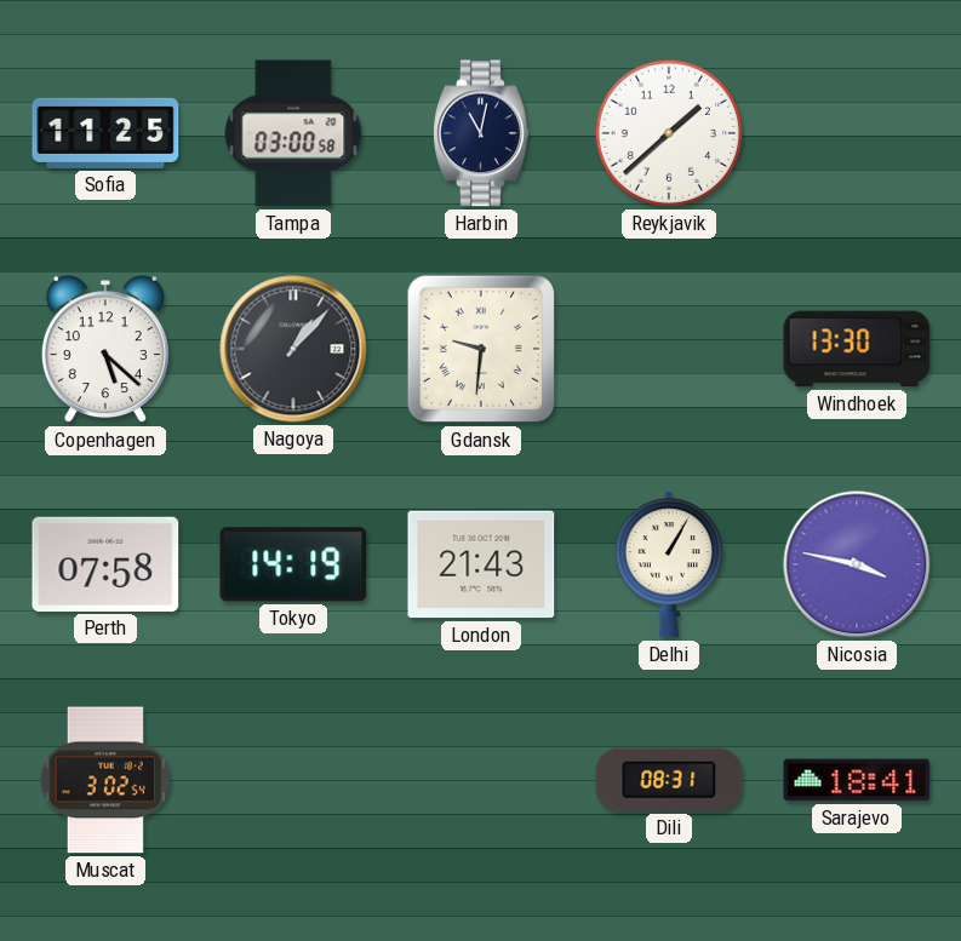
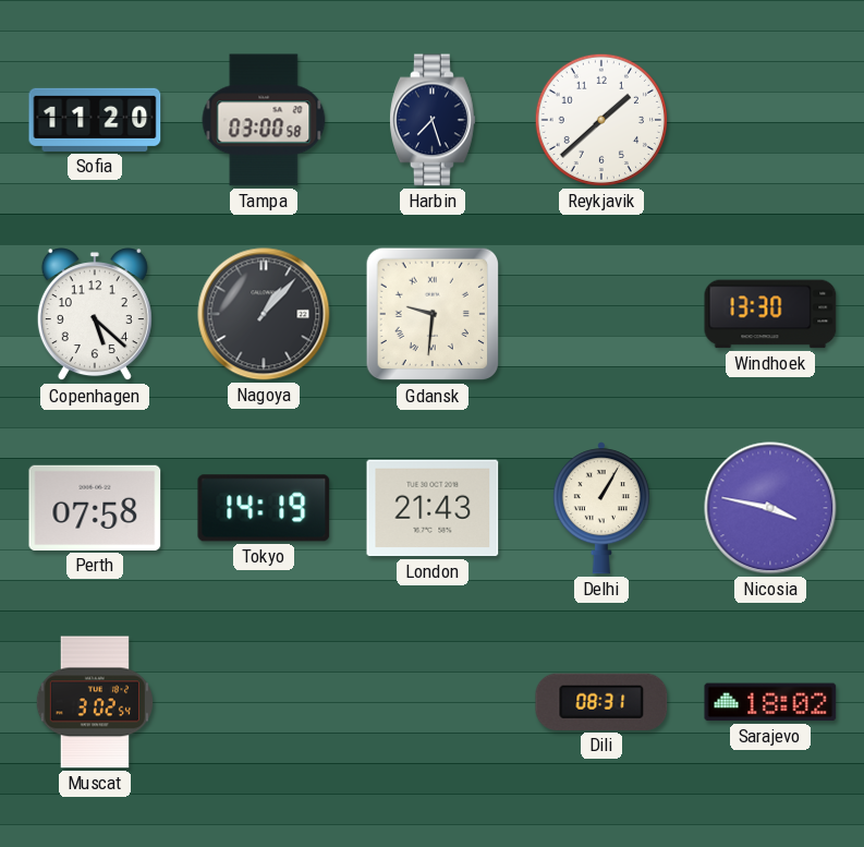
Sofia: 11:25 -> 11:20
Harbin: 11:02 -> 7:27
Sarajevo: 18:41 -> 18:02
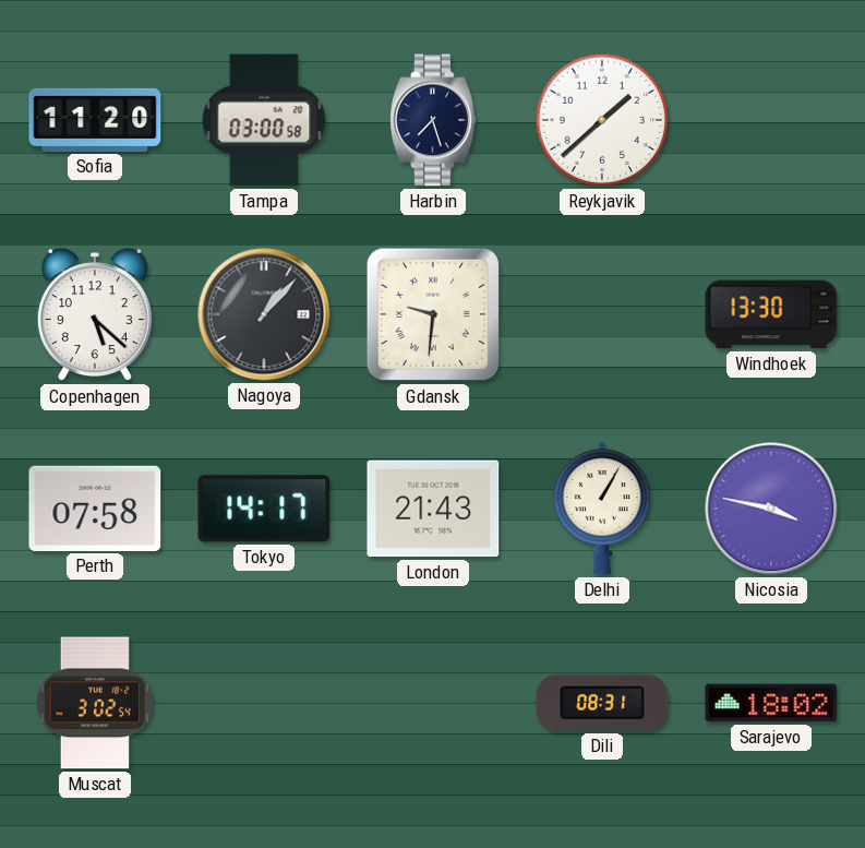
Tokyo: 14:19 -> 14:17
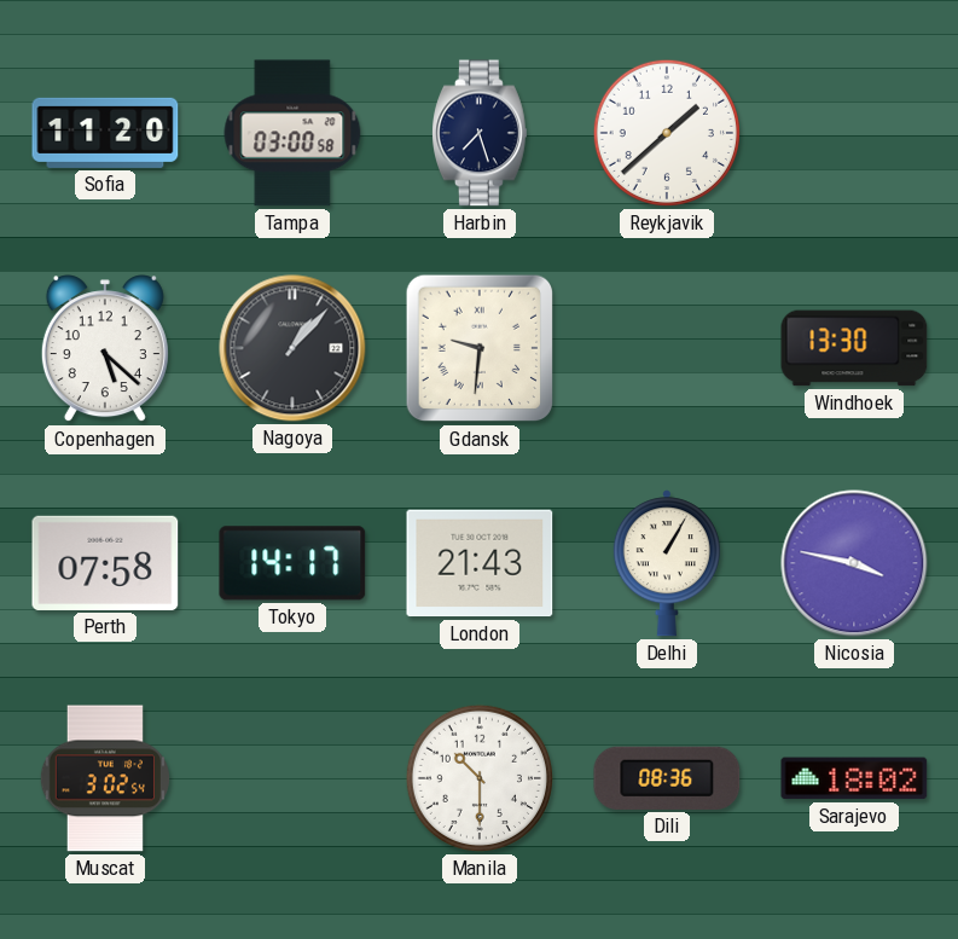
Manila: none -> 10:30
Dili: 08:31 -> 08:36
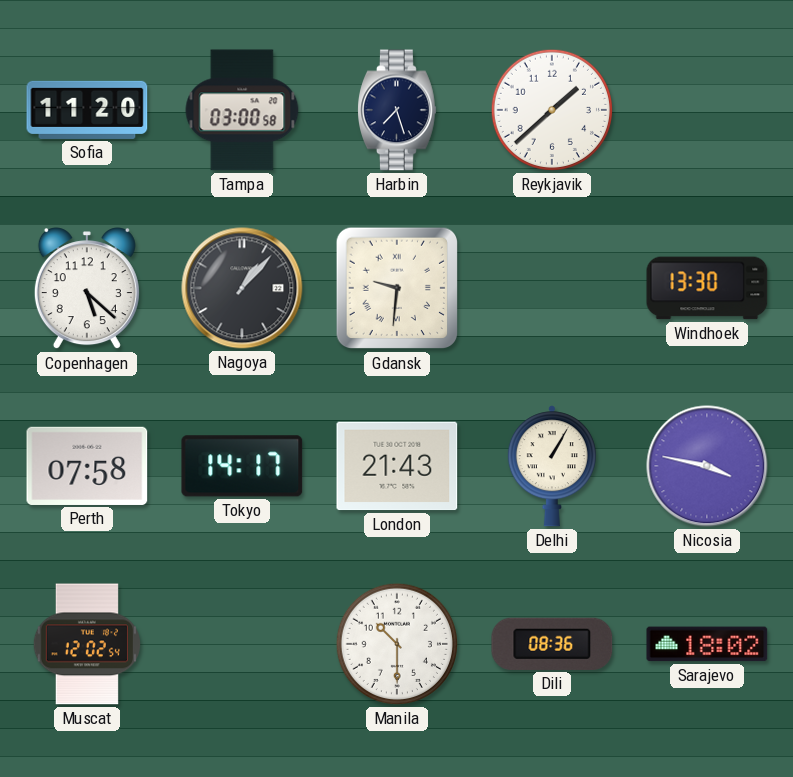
Muscat: 3:02 -> 12:02
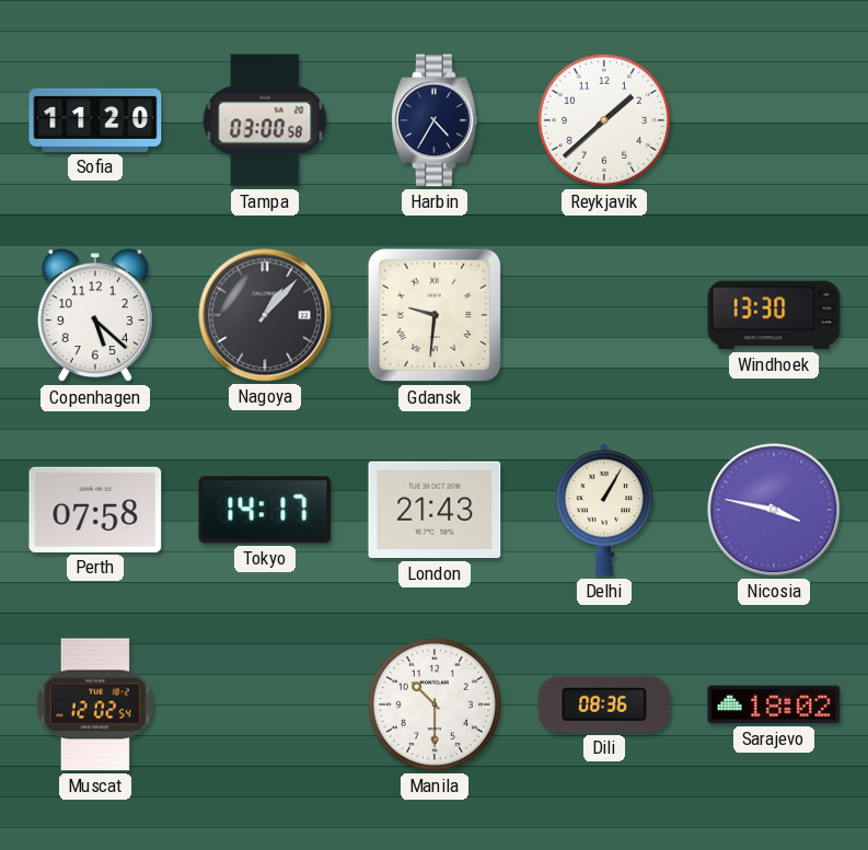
Harbin: 7:27 -> 4:35
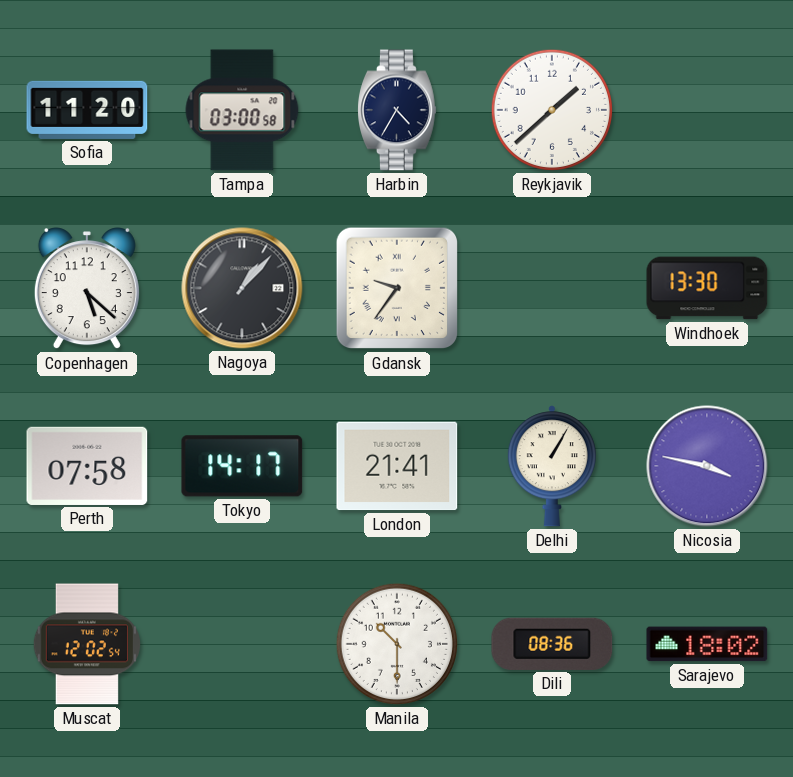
Gdansk: 9:31 -> 9:36
London: 21:43 -> 21:41
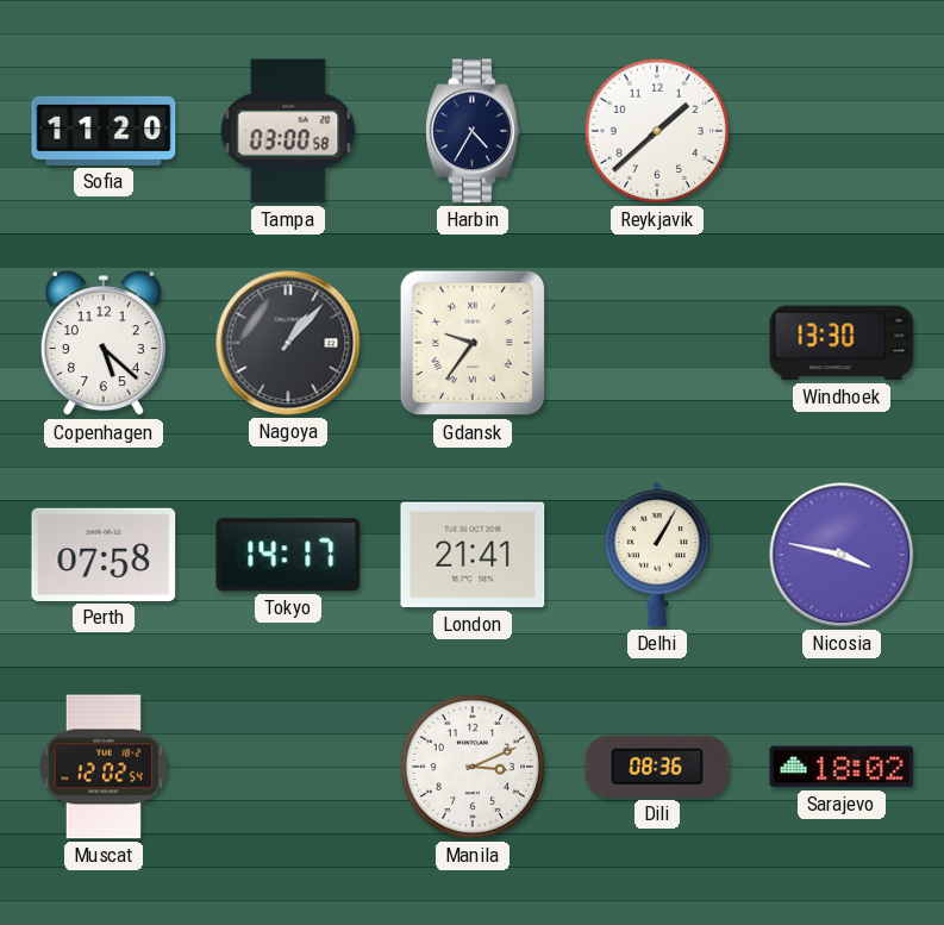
Manila: 10:30 -> 3:11
